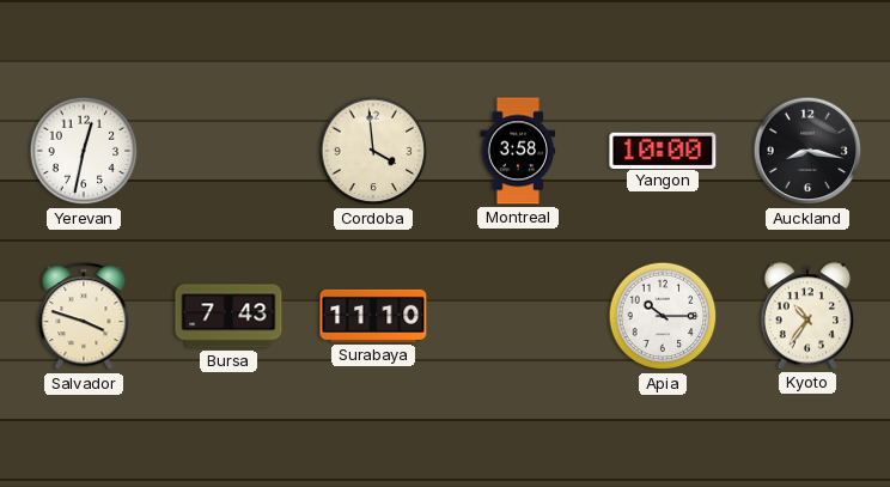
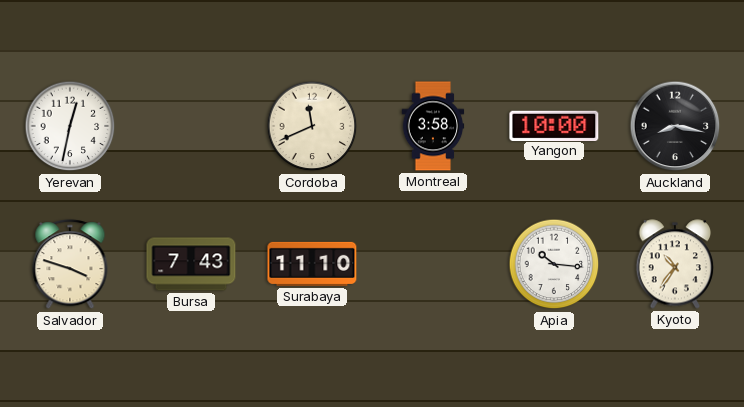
Cordoba: 3:59 -> 11:41
Apia: 10:15 -> 10:16
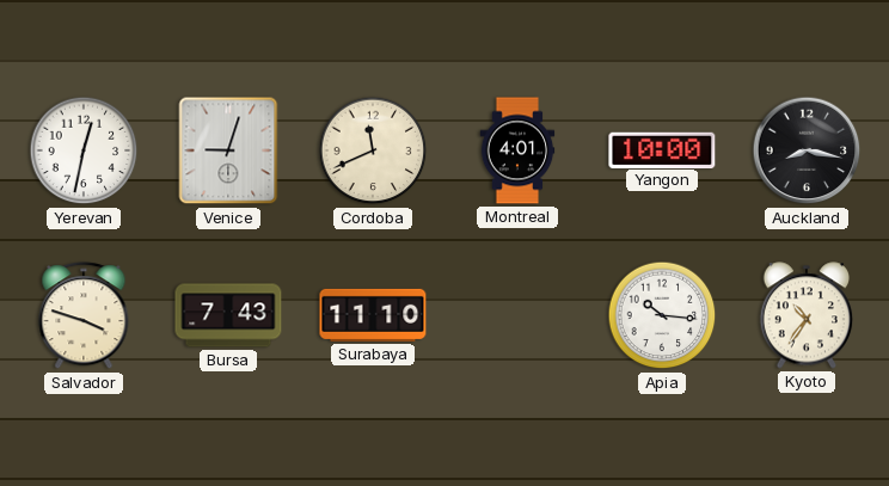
Venice: none -> 9:03
Montreal: 3:58 -> 4:01
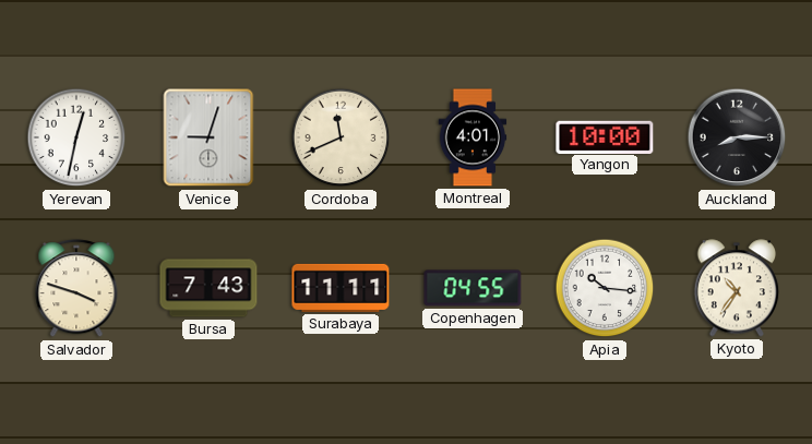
Auckland: 8:17 -> 8:15
Surabaya: 11:10 -> 11:11
Copenhagen: none -> 04:55
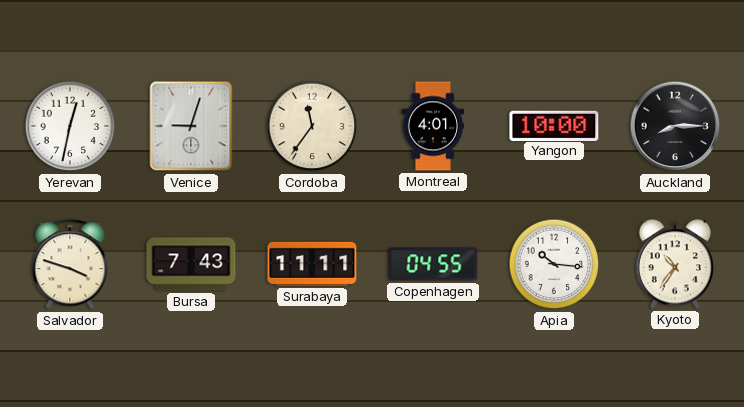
Cordoba: 11:41 -> 11:36
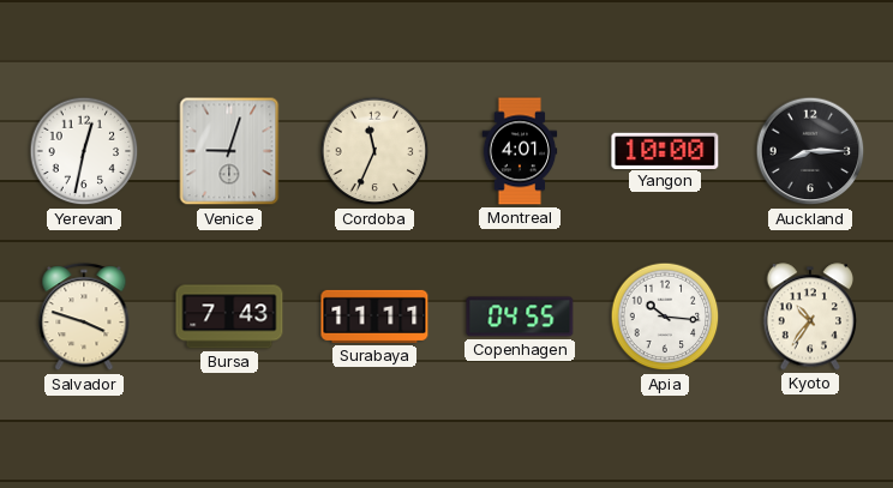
Cordoba: 11:36 -> 11:34
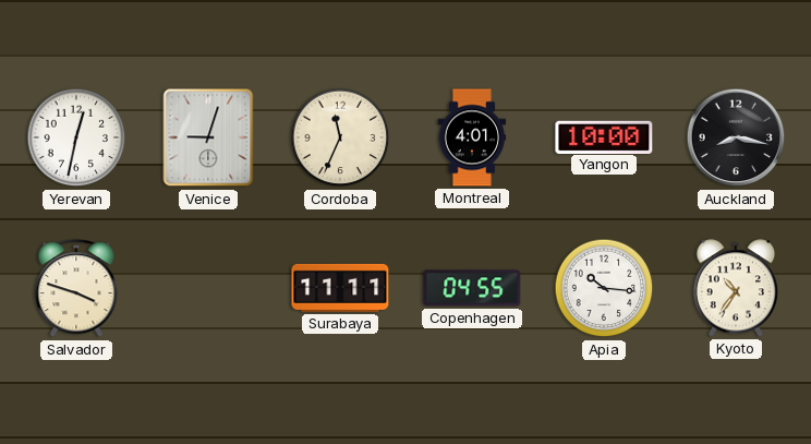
Auckland: 8:15 -> 8:17
Bursa: 7:43 -> none
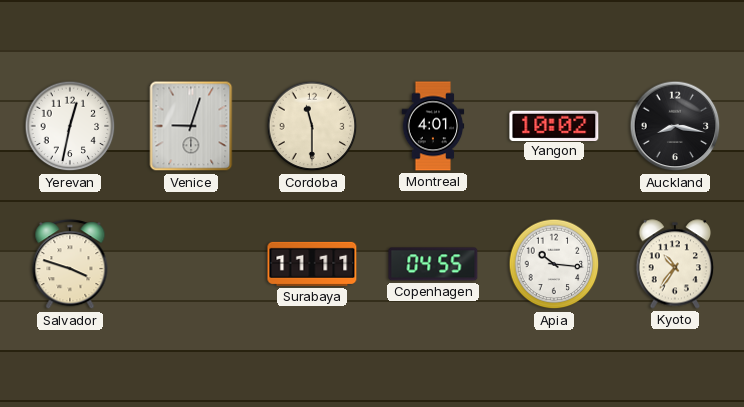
Cordoba: 11:34 -> 11:30
Yangon: 10:00 -> 10:02
